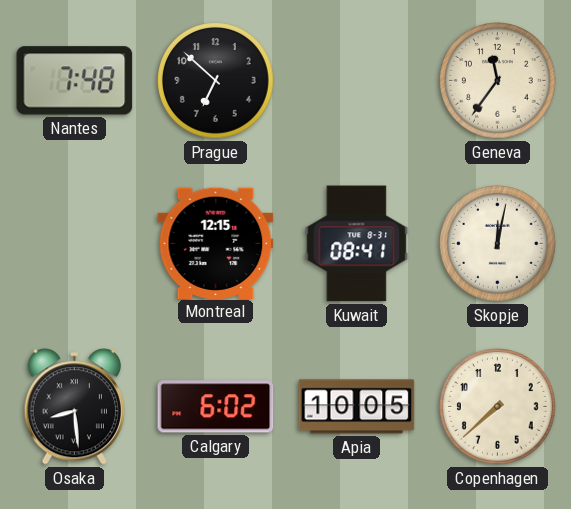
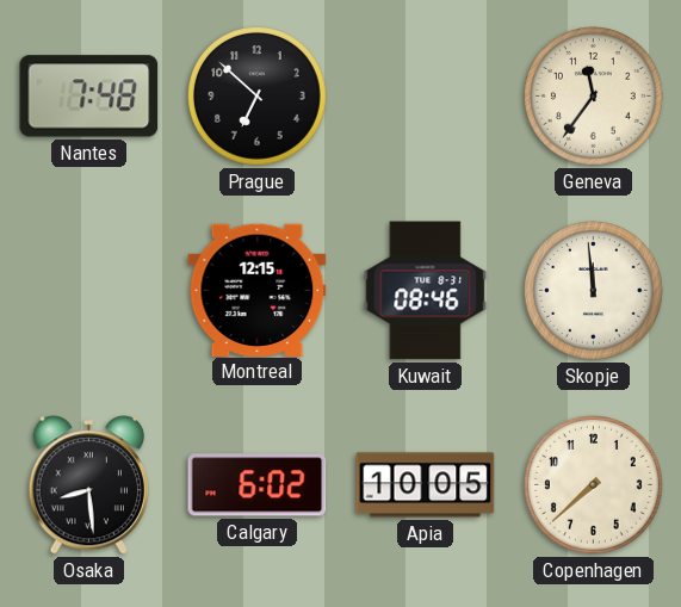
Kuwait: 08:41 -> 08:46
Skopje: 12:02 -> 11:59
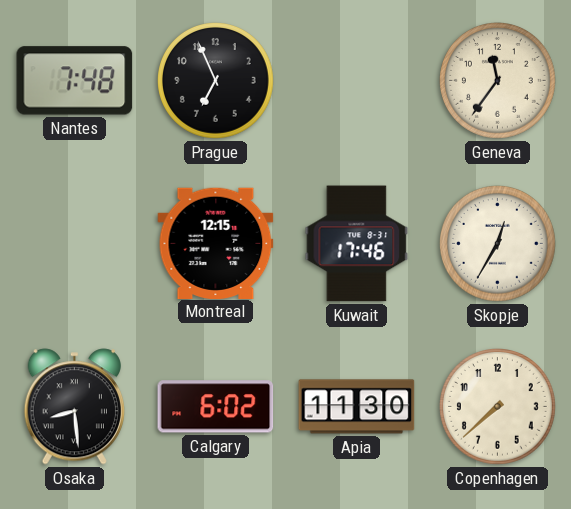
Prague: 6:52 -> 6:56
Kuwait: 08:46 -> 17:46
Skopje: 11:59 -> 12:35
Apia: 10:05 -> 11:30
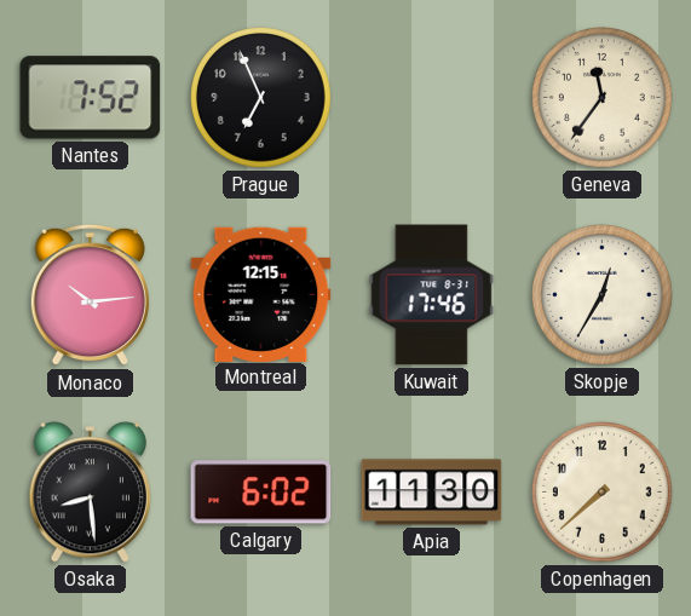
Nantes: 7:48 -> 7:52
Monaco: none -> 10:14
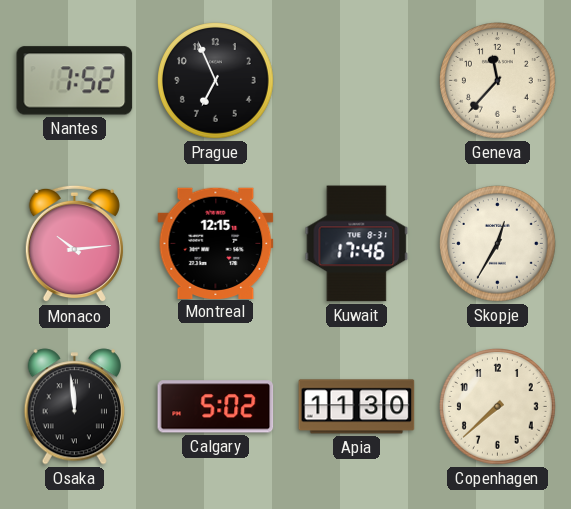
Geneva: 11:36 -> 11:37
Osaka: 8:29 -> 11:59
Calgary: 6:02 -> 5:02
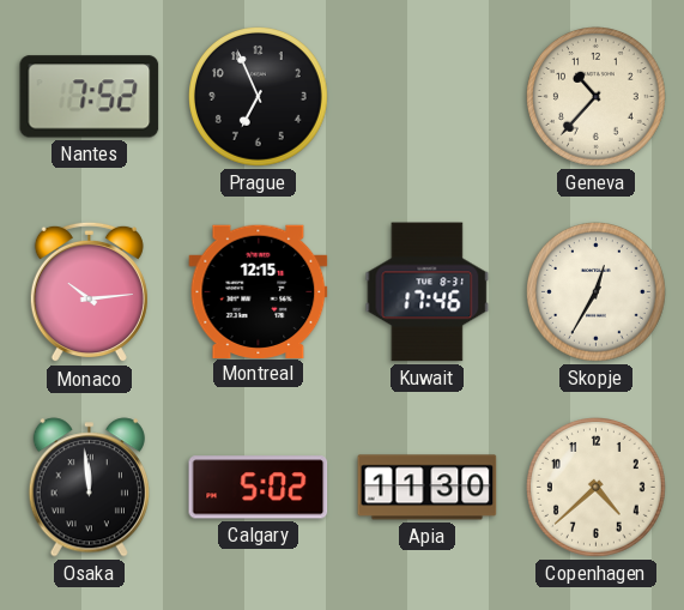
Geneva: 11:37 -> 10:37
Copenhagen: 7:38 -> 4:38
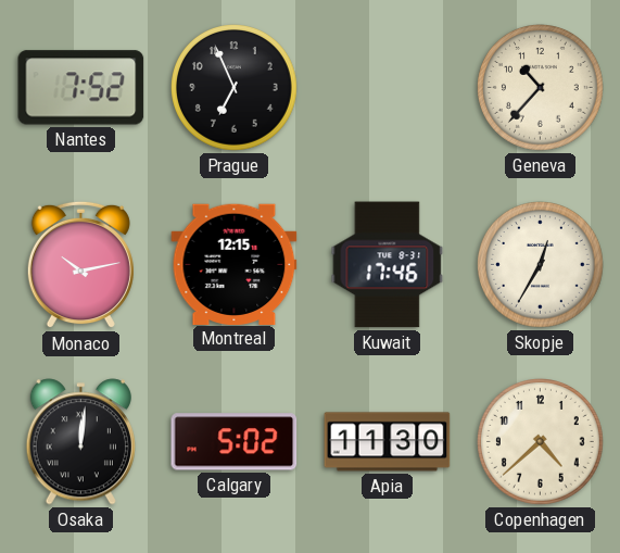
Monaco: 10:14 -> 10:13
Osaka: 11:59 -> 12:01
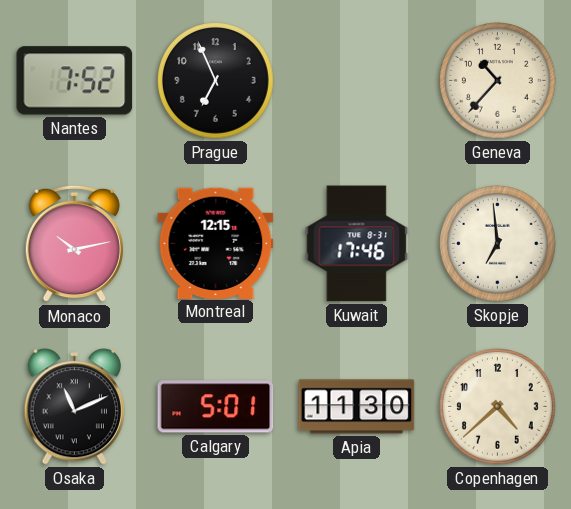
Skopje: 12:35 -> 6:59
Osaka: 12:01 -> 11:11
Calgary: 5:02 -> 5:01
